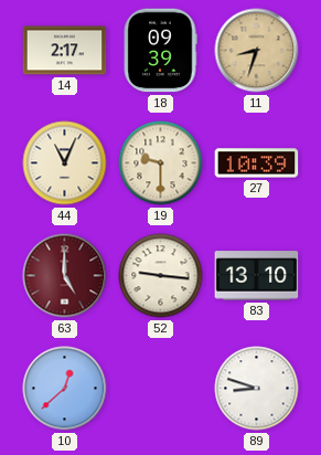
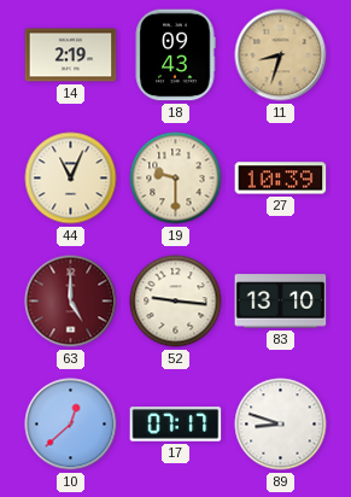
14: 2:17 -> 2:19
18: 09:39 -> 09:43
17: none -> 07:17
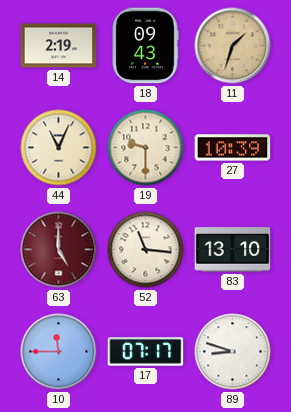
11: 8:33 -> 1:33
52: 9:16 -> 11:16
10: 12:38 -> 11:45
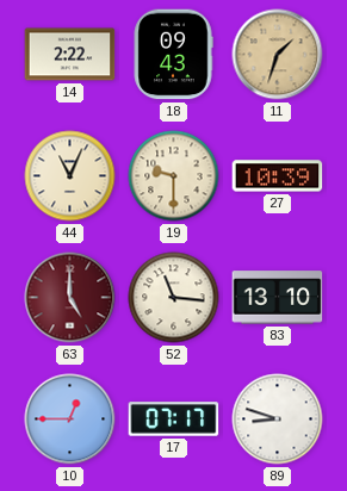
14: 2:19 -> 2:22
10: 11:45 -> 12:45
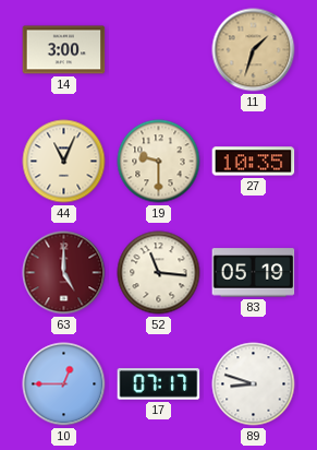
14: 2:22 -> 3:00
18: 09:43 -> none
27: 10:39 -> 10:35
83: 13:10 -> 05:19
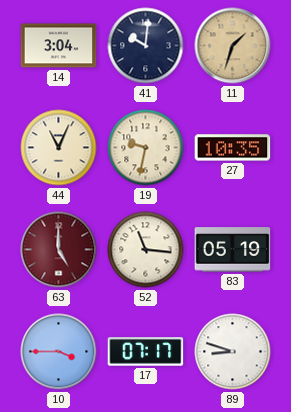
14: 3:00 -> 3:04
41: none -> 10:01
19: 9:30 -> 9:32
10: 12:45 -> 3:45
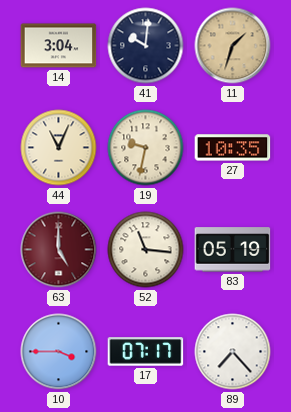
89: 8:48 -> 7:23
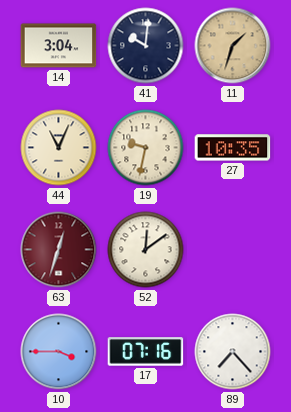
63: 5:00 -> 12:33
52: 11:16 -> 12:09
83: 05:19 -> none
17: 07:17 -> 07:16
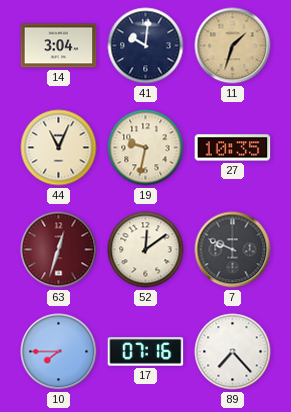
7: none -> 9:49
10: 3:45 -> 7:45
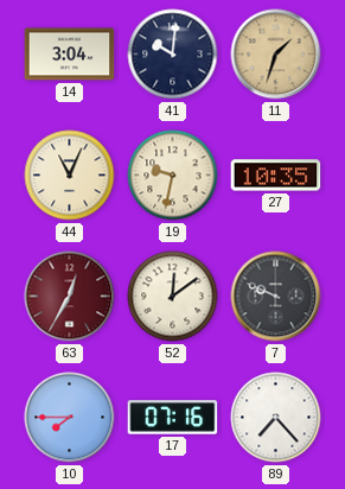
63: 12:33 -> 12:35
